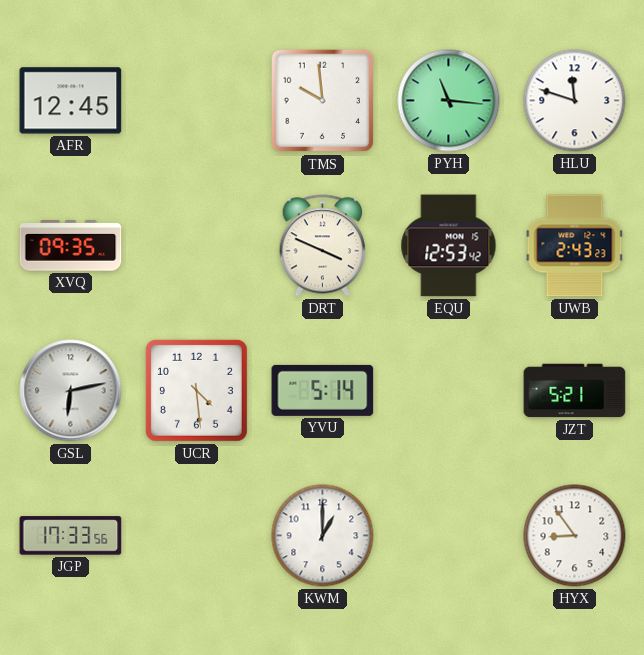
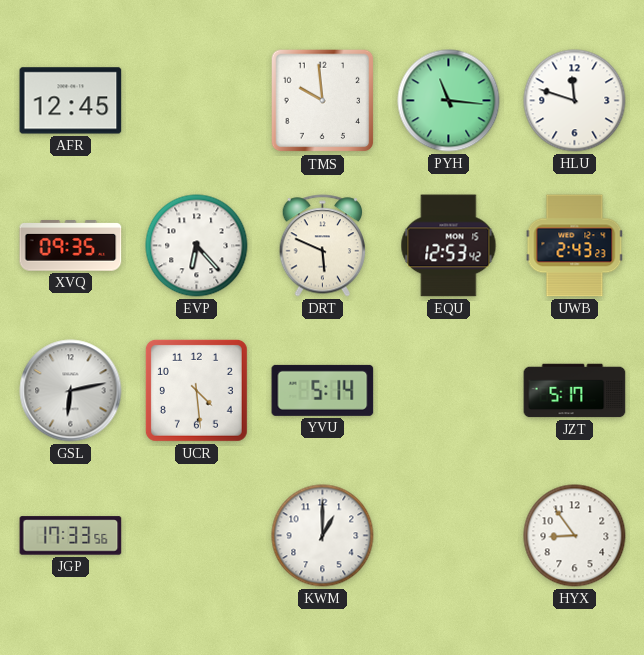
EVP: none -> 6:23
DRT: 3:49 -> 5:49
JZT: 5:21 -> 5:17
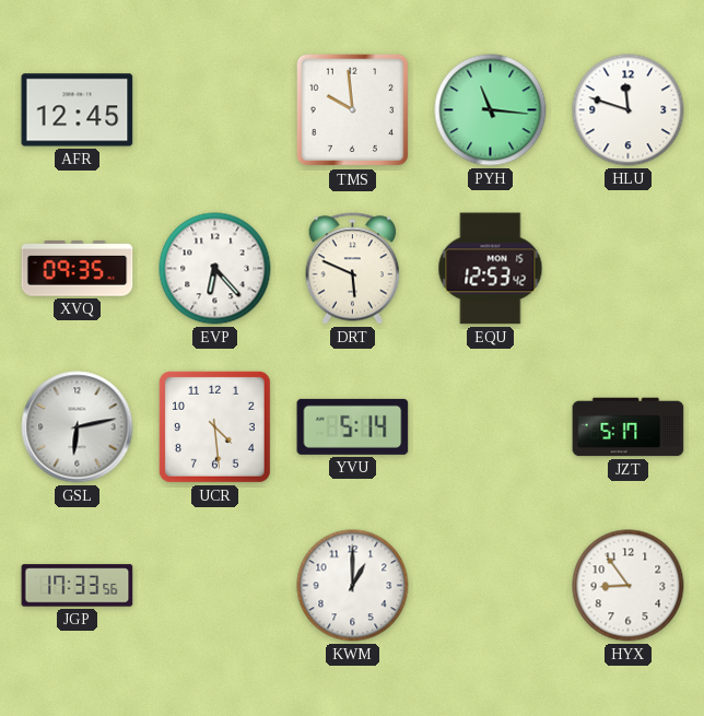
UWB: 2:43 -> none
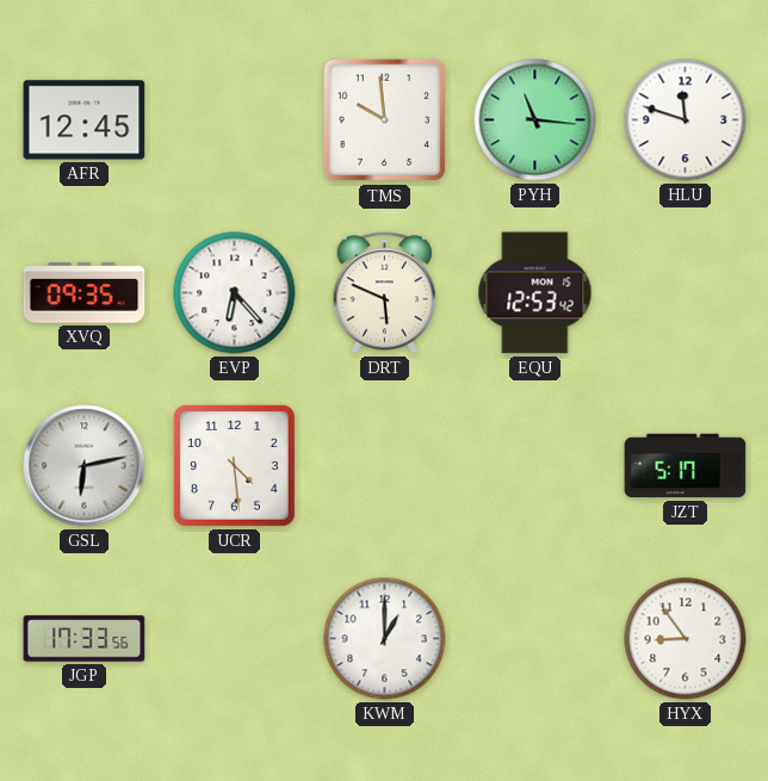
YVU: 5:14 -> none
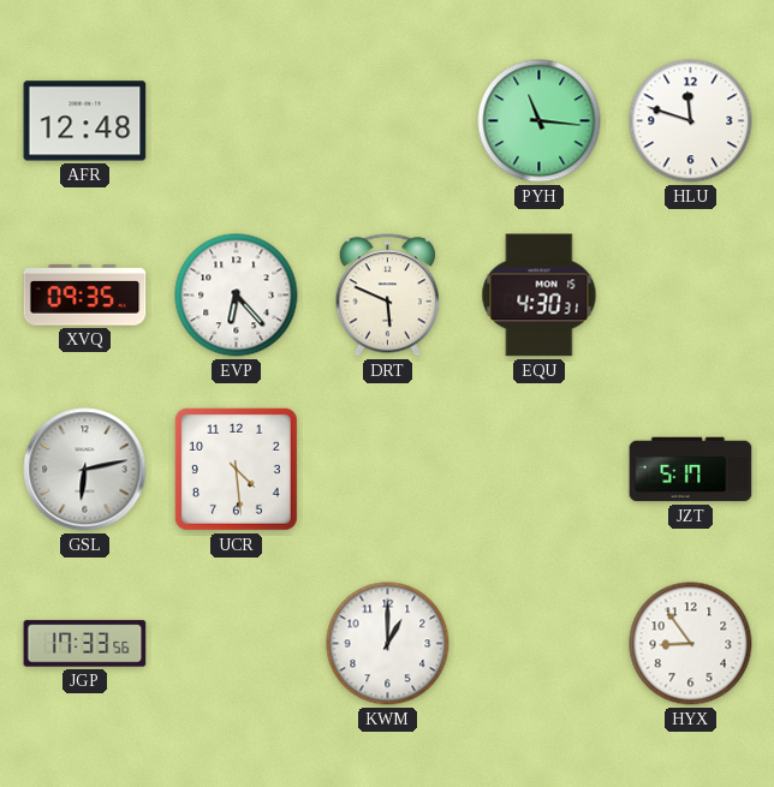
AFR: 12:45 -> 12:48
TMS: 9:59 -> none
EQU: 12:53 -> 4:30
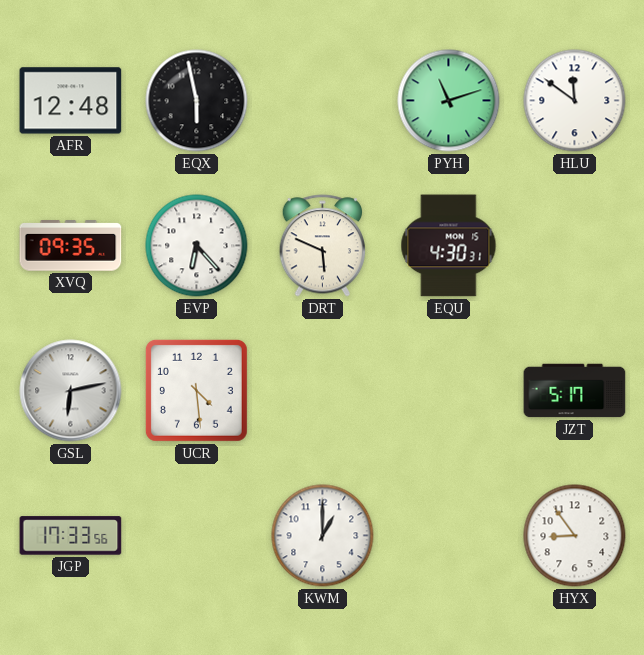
EQX: none -> 5:58
PYH: 11:16 -> 11:12
HLU: 11:48 -> 11:51
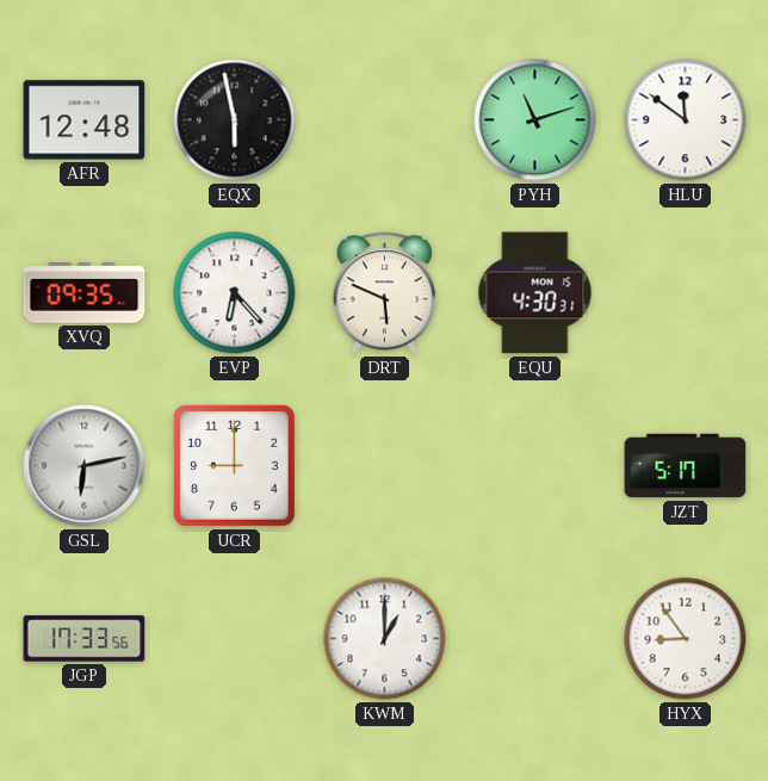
UCR: 4:29 -> 9:00
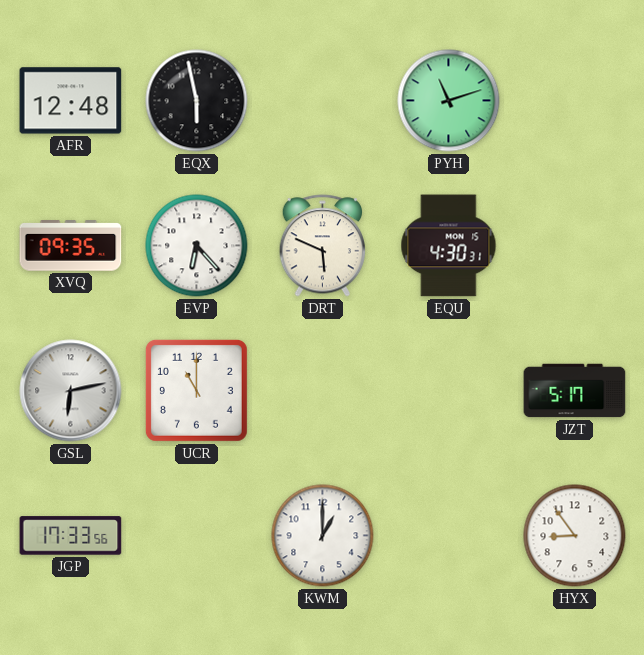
HLU: 11:51 -> none
UCR: 9:00 -> 11:00
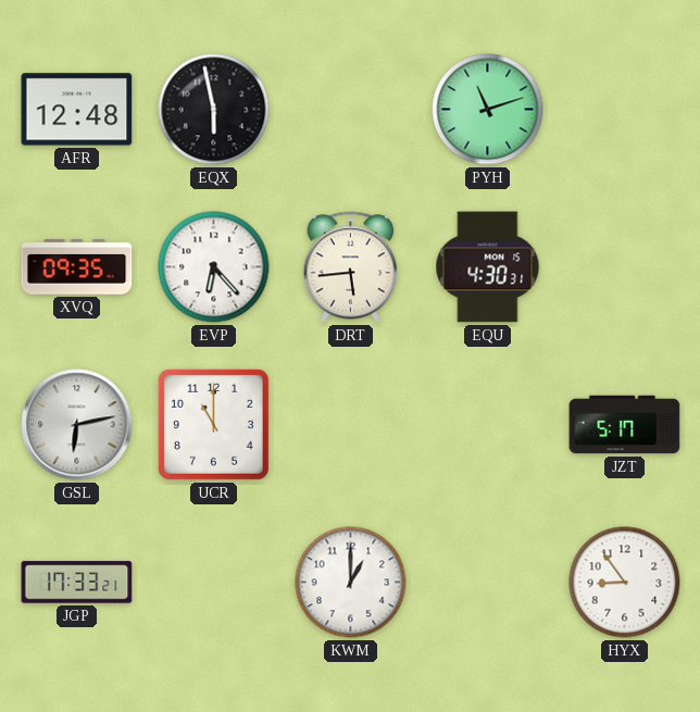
DRT: 5:49 -> 5:44
JGP: 17:33:56 -> 17:33:21
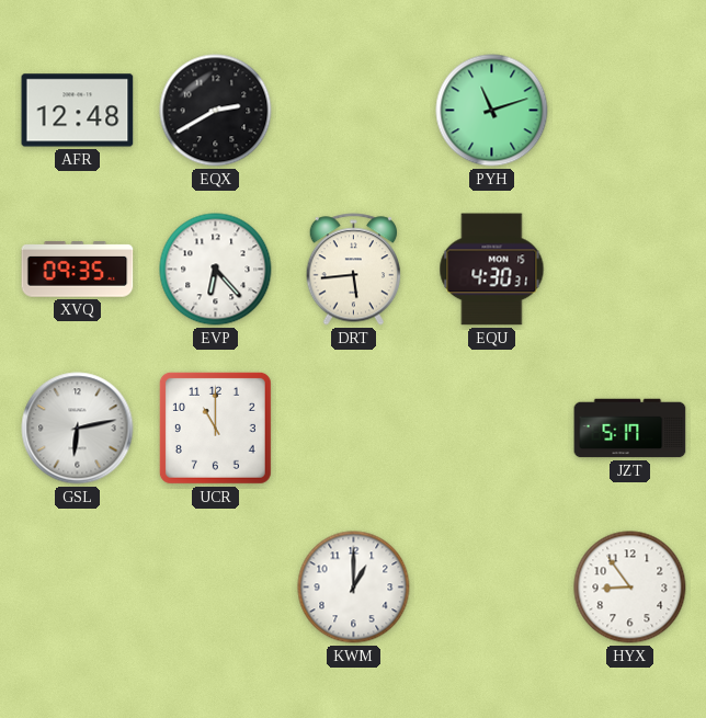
EQX: 5:58 -> 2:40
JGP: 17:33 -> none
